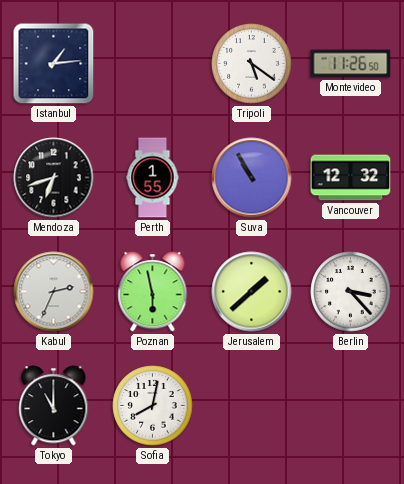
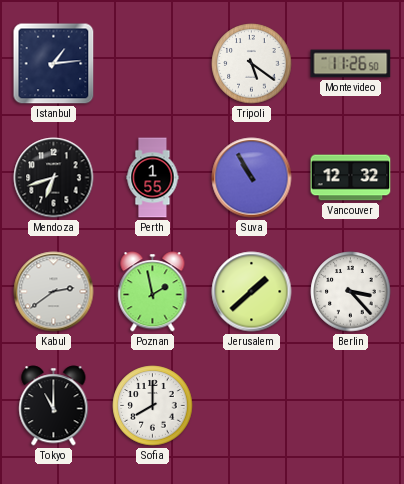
Kabul: 2:34 -> 2:39
Poznan: 5:58 -> 1:58
Sofia: 8:02 -> 8:00
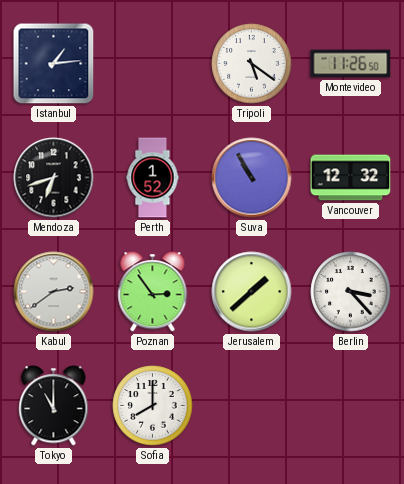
Perth: 1:55 -> 1:52
Poznan: 1:58 -> 2:54
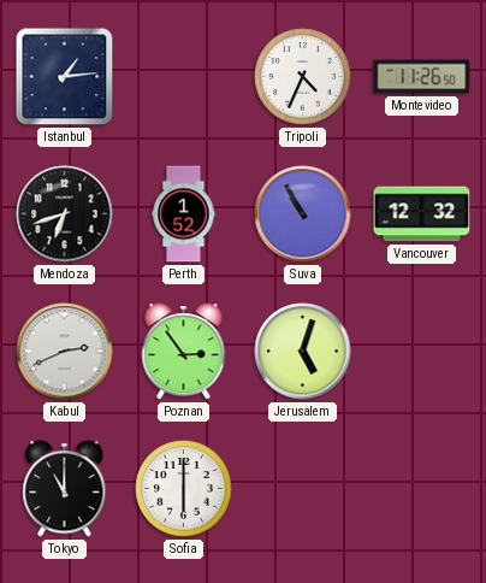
Tripoli: 5:21 -> 4:34
Kabul: 2:39 -> 2:41
Jerusalem: 1:38 -> 5:03
Berlin: 3:23 -> none
Sofia: 8:00 -> 6:00
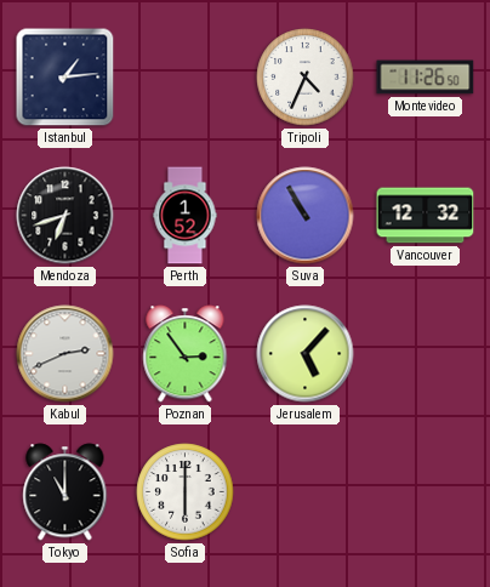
Jerusalem: 5:03 -> 5:07
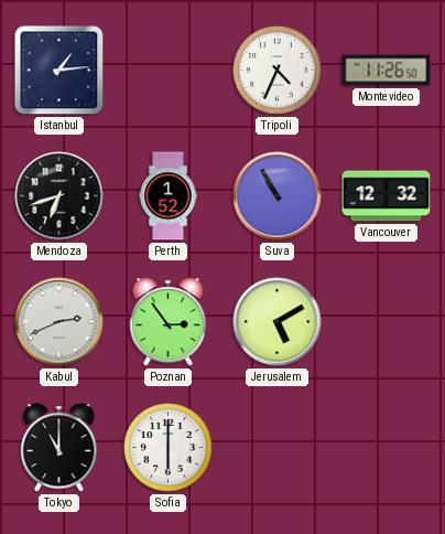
Jerusalem: 5:07 -> 5:10
